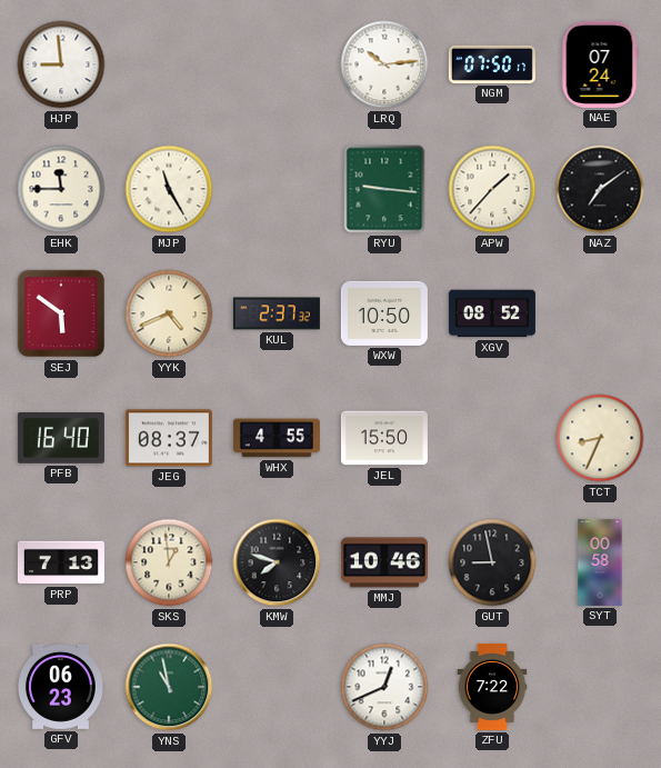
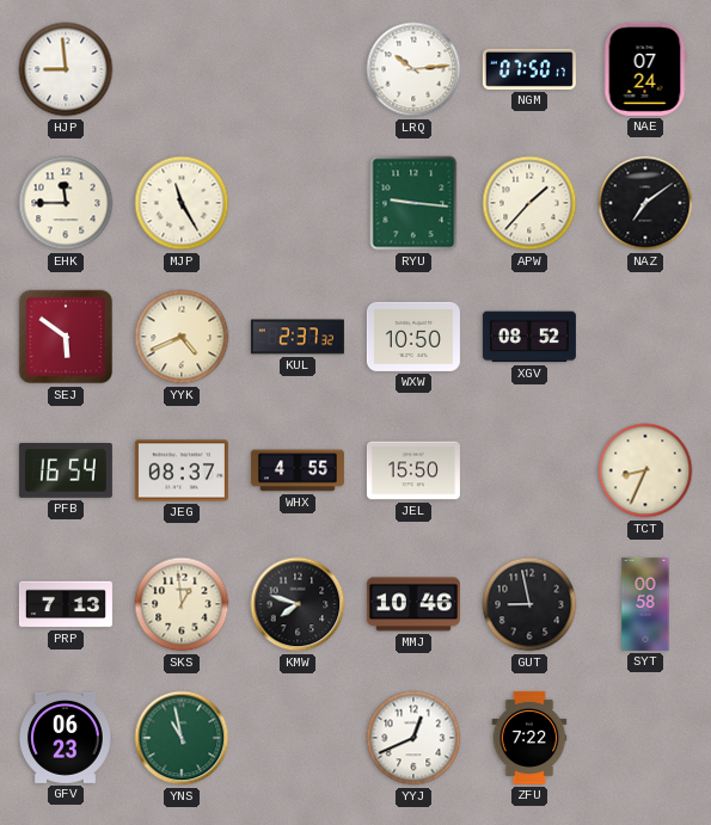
PFB: 16:40 -> 16:54
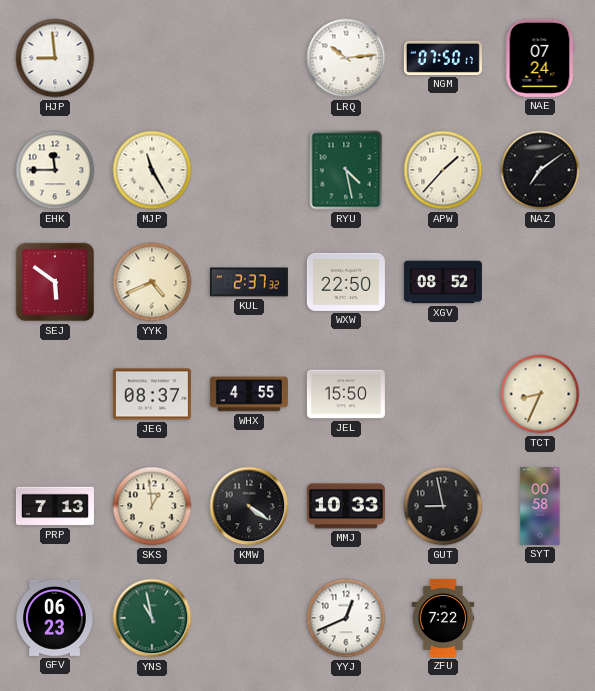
RYU: 9:16 -> 4:28
WXW: 10:50 -> 22:50
PFB: 16:54 -> none
KMW: 7:48 -> 4:21
MMJ: 10:46 -> 10:33
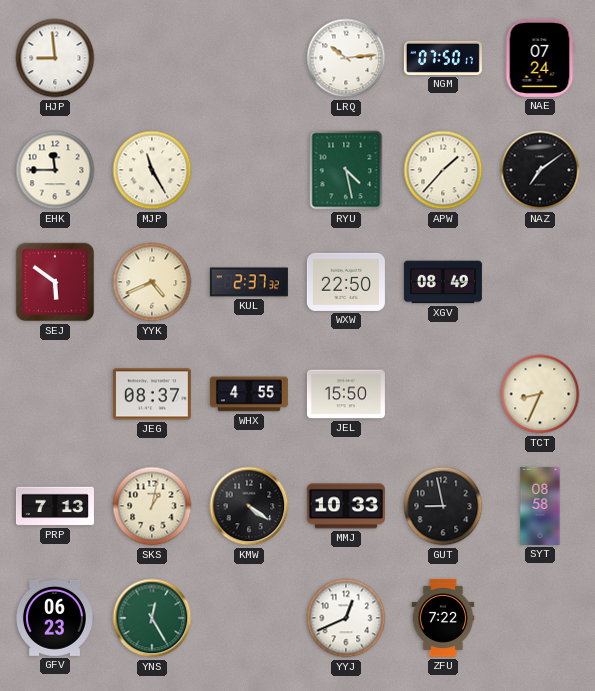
XGV: 08:52 -> 08:49
SKS: 12:59 -> 1:02
SYT: 00:58 -> 08:58
YNS: 10:58 -> 12:25
